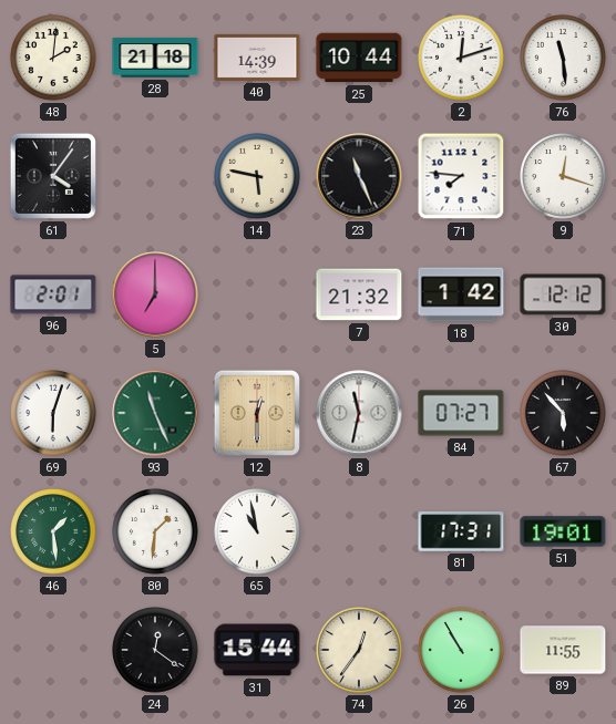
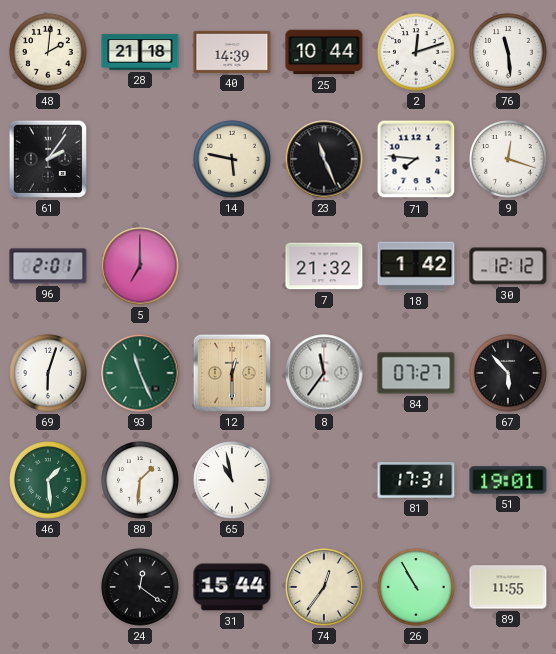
61: 4:06 -> 2:06
8: 11:32 -> 11:36
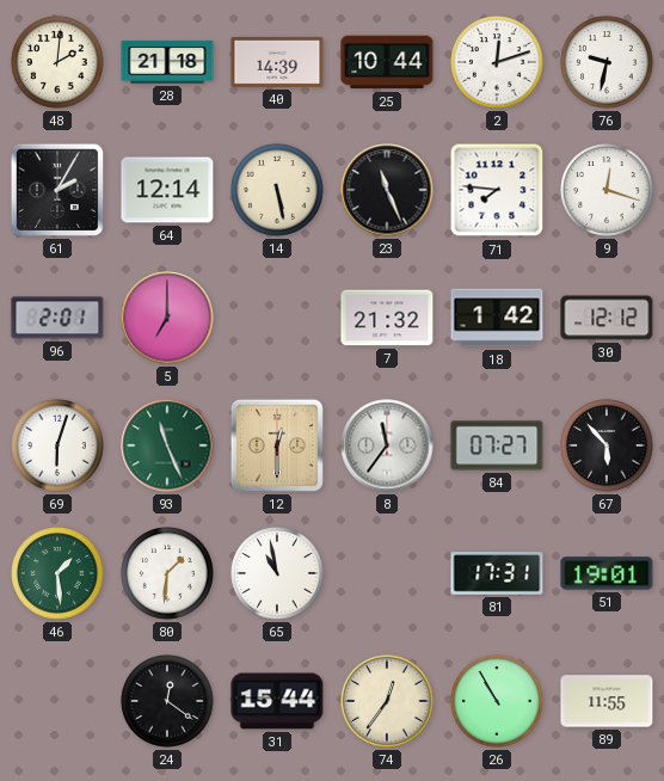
76: 11:29 -> 9:32
61: 2:06 -> 2:05
64: none -> 12:14
14: 5:47 -> 5:28
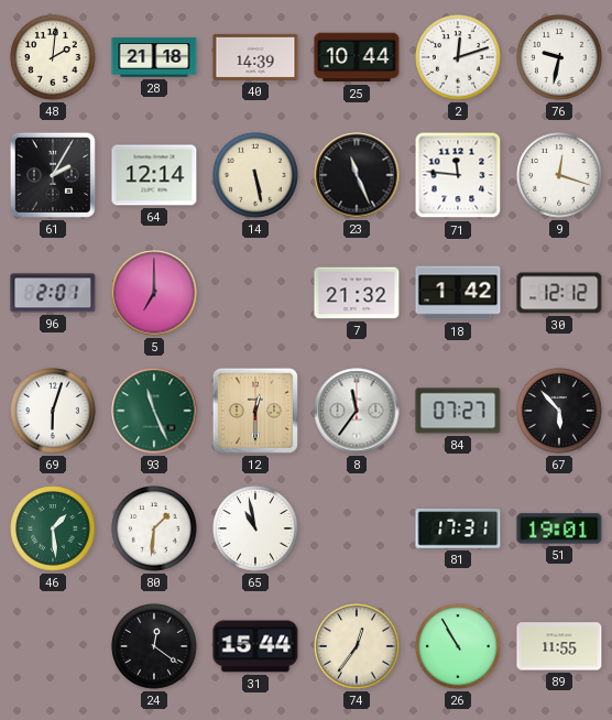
71: 7:46 -> 11:46
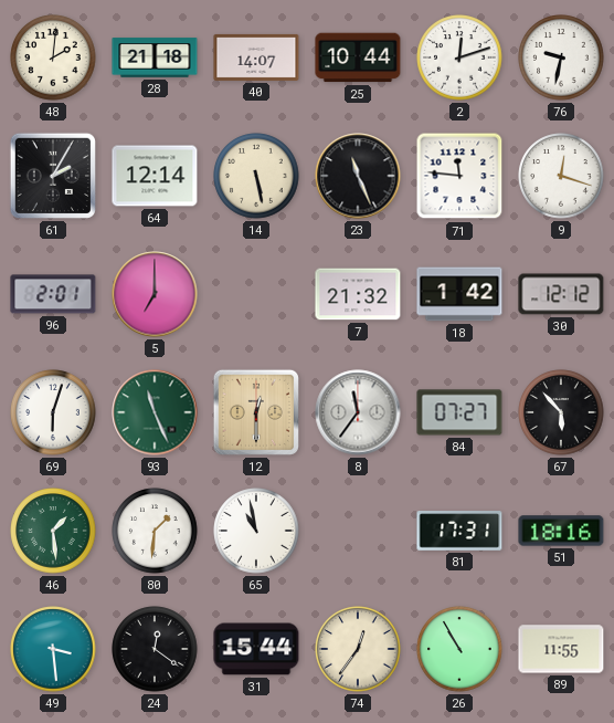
40: 14:39 -> 14:07
51: 19:01 -> 18:16
49: none -> 3:29
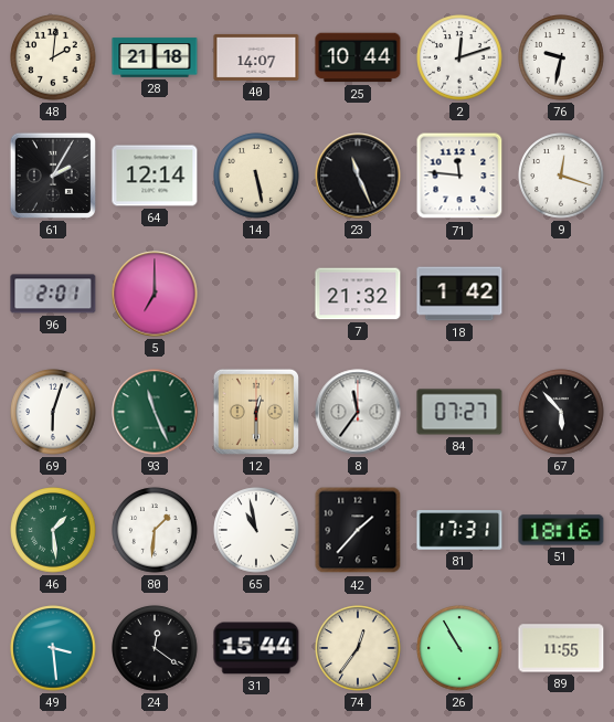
30: 12:12 -> none
42: none -> 1:37
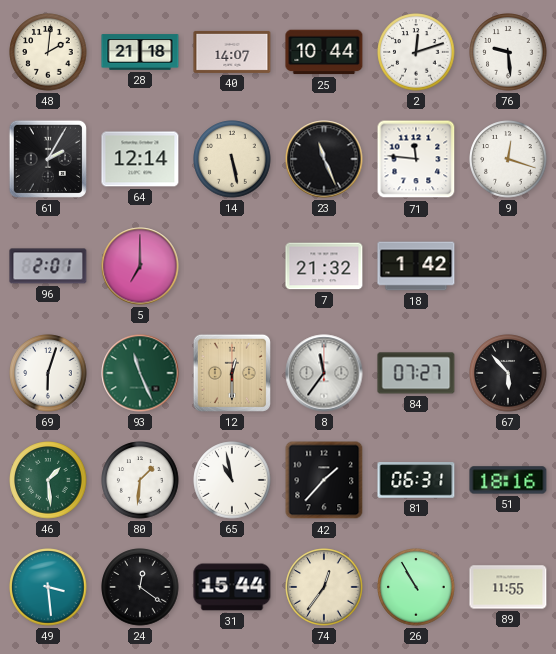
76: 9:32 -> 9:29
81: 17:31 -> 06:31
